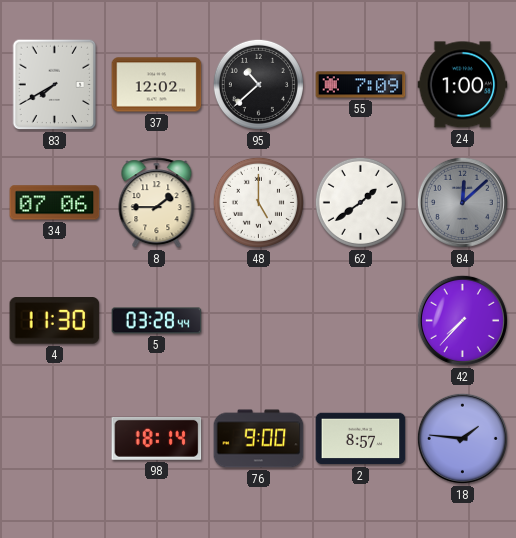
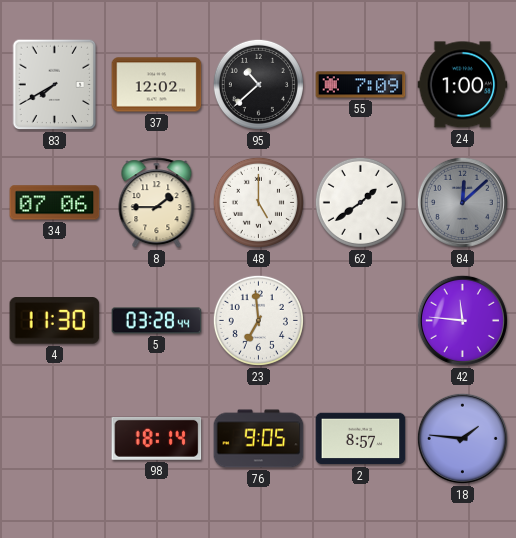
23: none -> 6:59
42: 7:37 -> 11:46
76: 9:00 -> 9:05
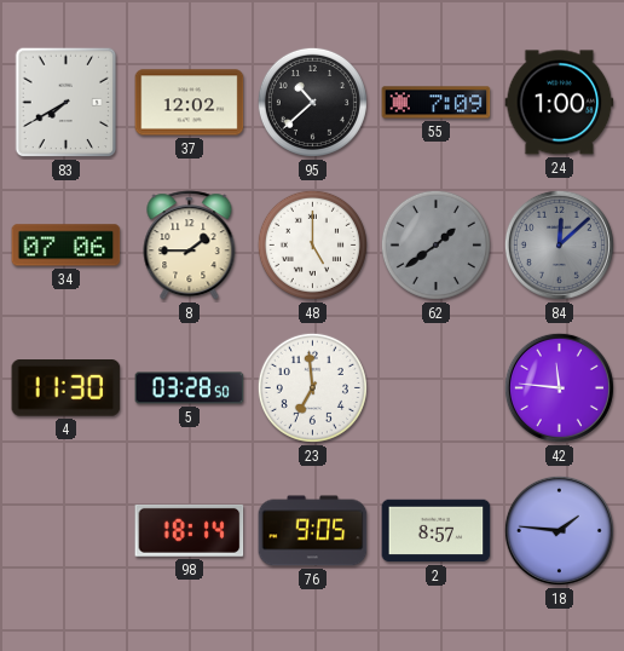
62 dial: white -> grey
5: 03:28:44 -> 03:28:50
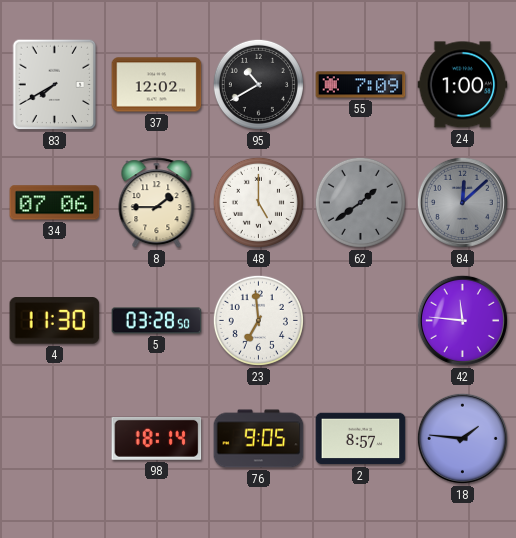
95: 10:38 -> 10:40
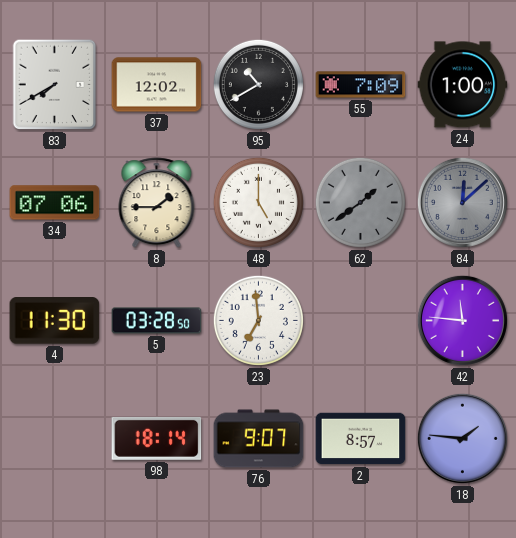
76: 9:05 -> 9:07
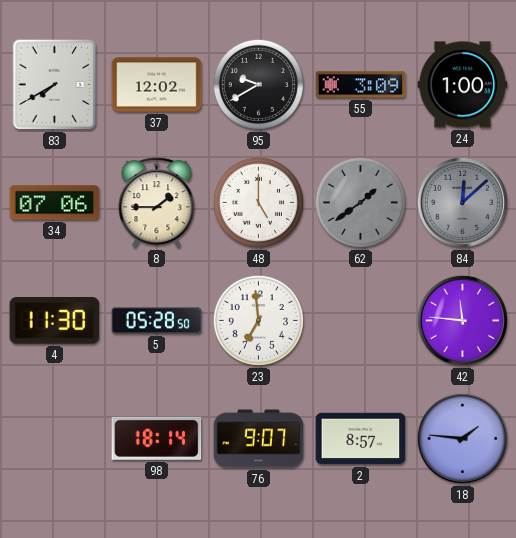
95: 10:40 -> 9:40
55: 7:09 -> 3:09
5: 03:28 -> 05:28
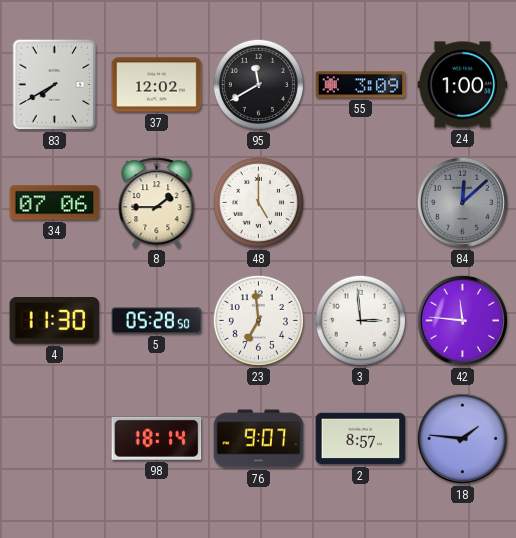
95: 9:40 -> 11:40
62: 1:39 -> none
3: none -> 2:59
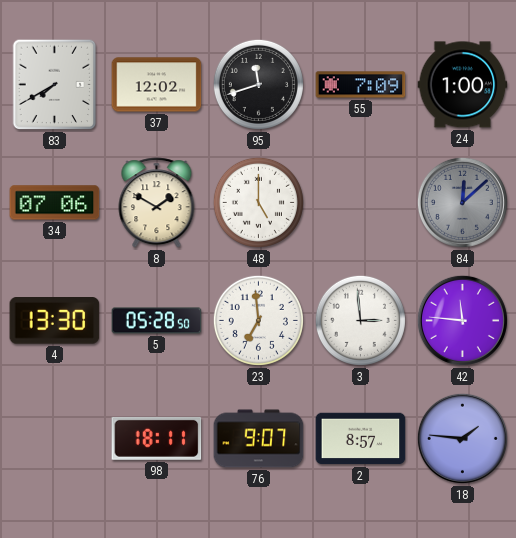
95: 11:40 -> 11:42
55: 3:09 -> 7:09
8: 1:45 -> 1:50
4: 11:30 -> 13:30
98: 18:14 -> 18:11
